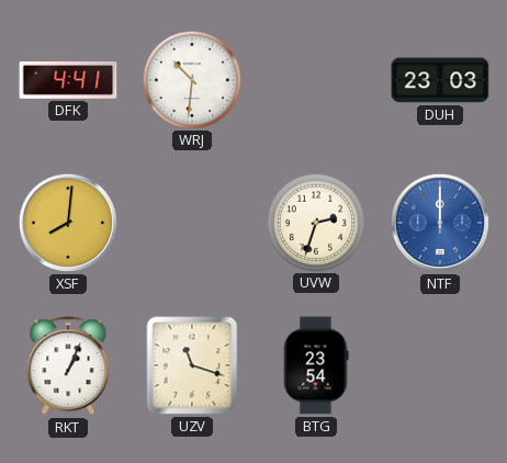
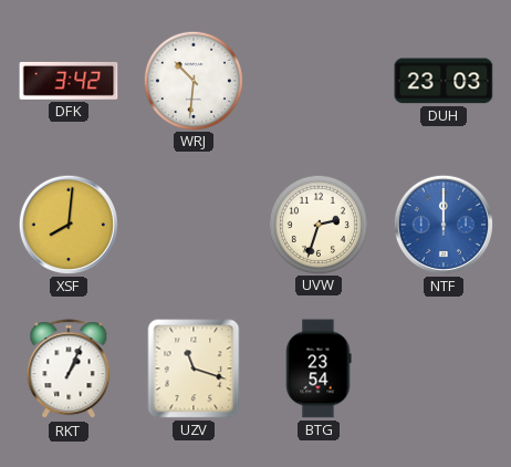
DFK: 4:41 -> 3:42
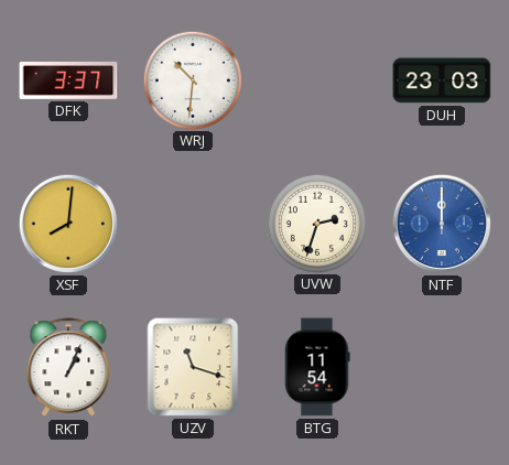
DFK: 3:42 -> 3:37
BTG: 23:54 -> 11:54
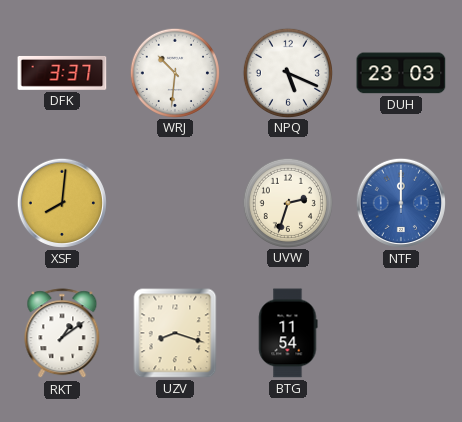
NPQ: none -> 5:19
RKT: 1:04 -> 1:09
UZV: 11:18 -> 8:18
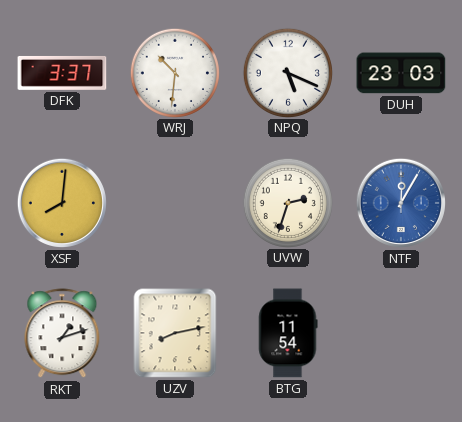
NTF: 12:00 -> 12:05
RKT: 1:09 -> 1:12
UZV: 8:18 -> 8:13
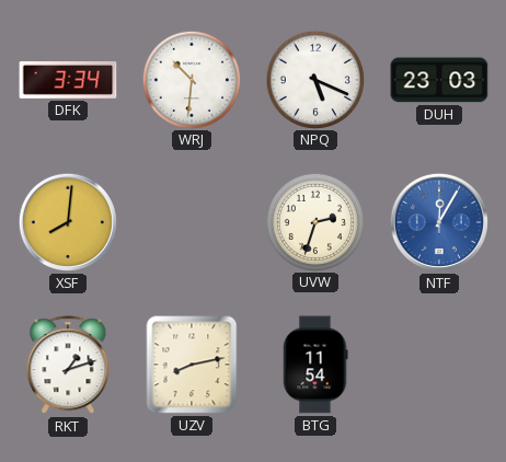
DFK: 3:37 -> 3:34
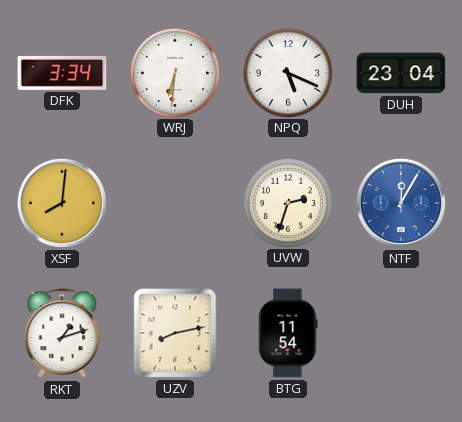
WRJ: 10:31 -> 6:31
DUH: 23:03 -> 23:04
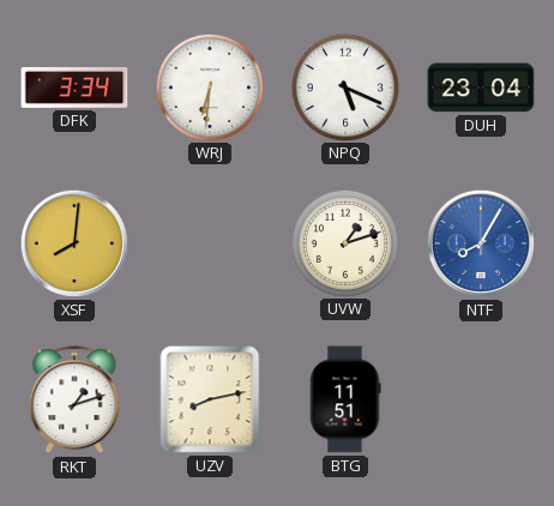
UVW: 2:33 -> 1:12
NTF: 12:05 -> 8:05
BTG: 11:54 -> 11:51
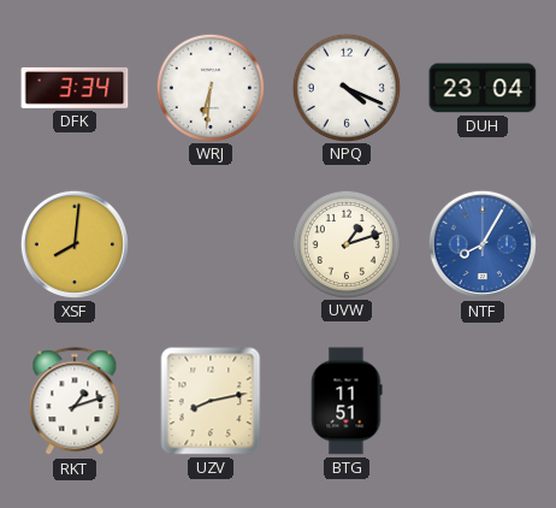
NPQ: 5:19 -> 4:19
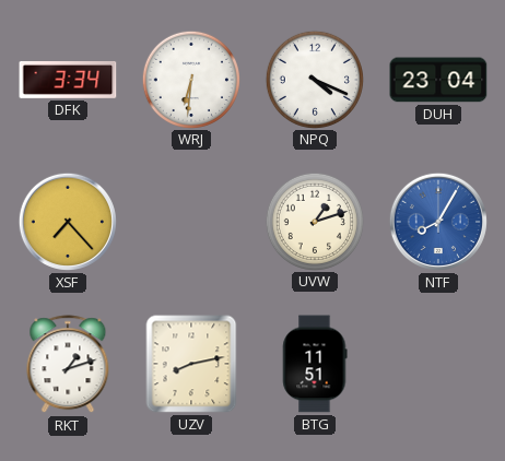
XSF: 8:01 -> 7:23
